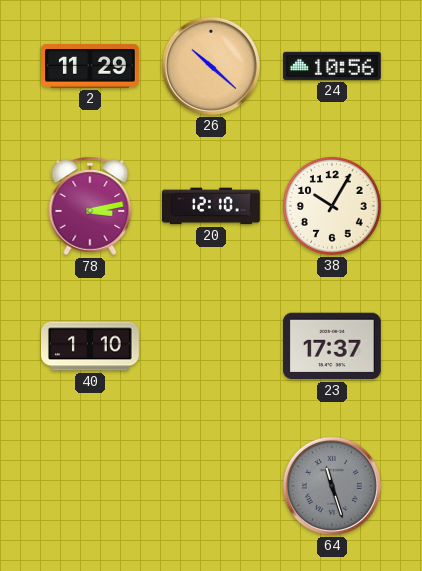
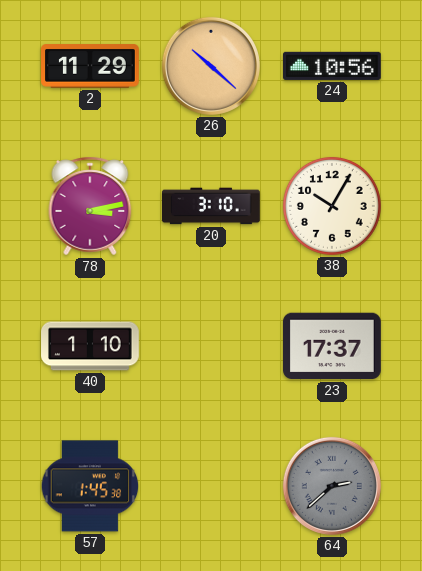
20: 12:10 -> 3:10
57: none -> 1:45
64: 11:27 -> 2:38
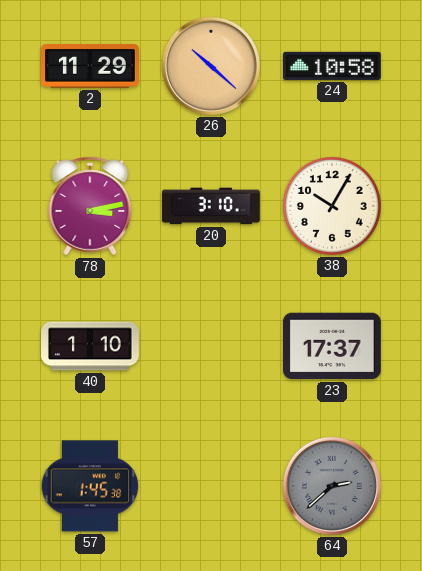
24: 10:56 -> 10:58
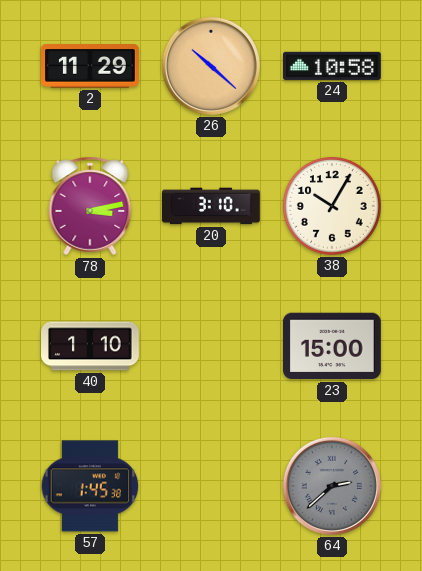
23: 17:37 -> 15:00
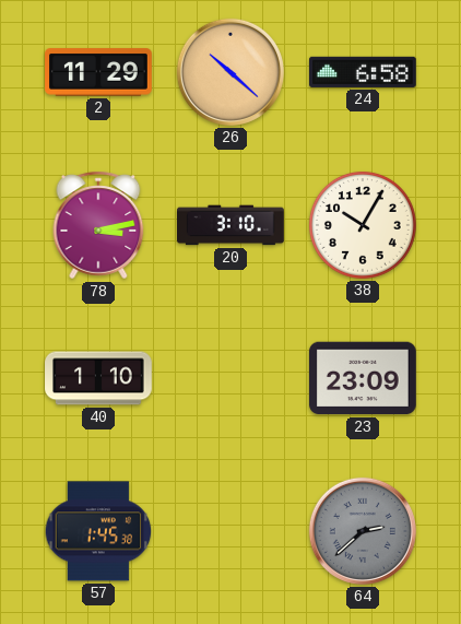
24: 10:58 -> 6:58
23: 15:00 -> 23:09
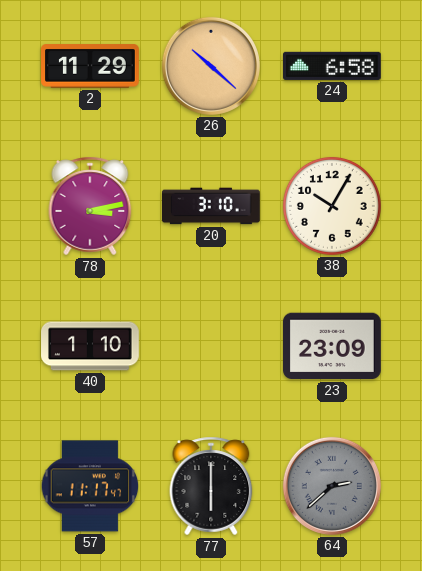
57: 1:45 -> 11:17
77: none -> 6:00
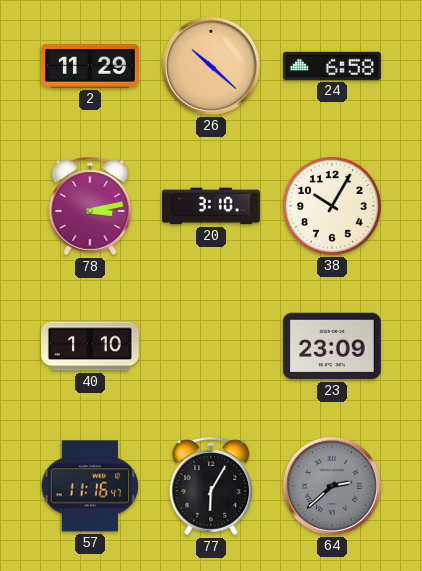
57: 11:17 -> 11:16
77: 6:00 -> 6:05
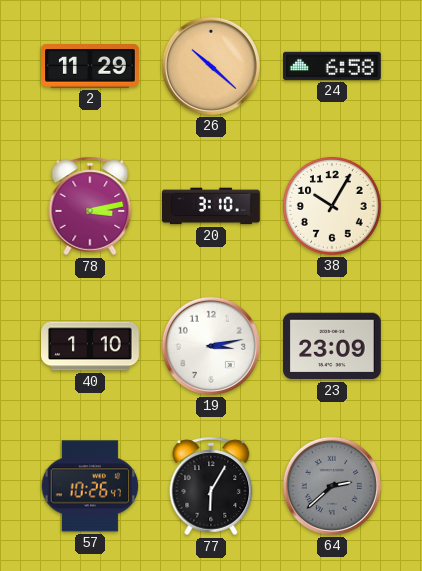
19: none -> 3:13
57: 11:16 -> 10:26
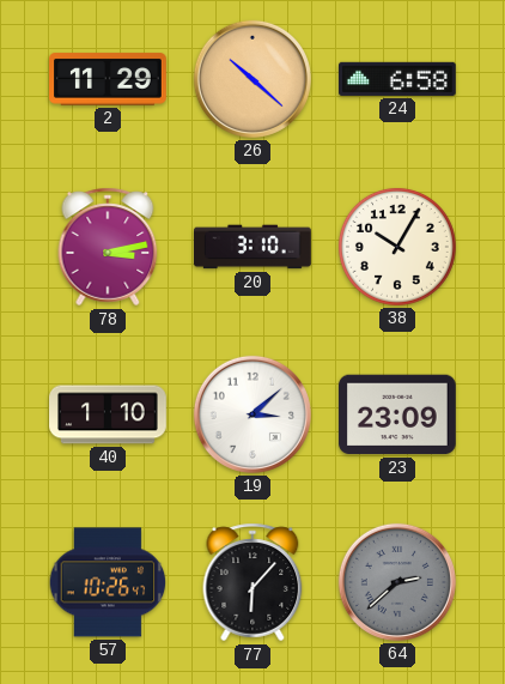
19: 3:13 -> 3:08
77: 6:05 -> 6:07
